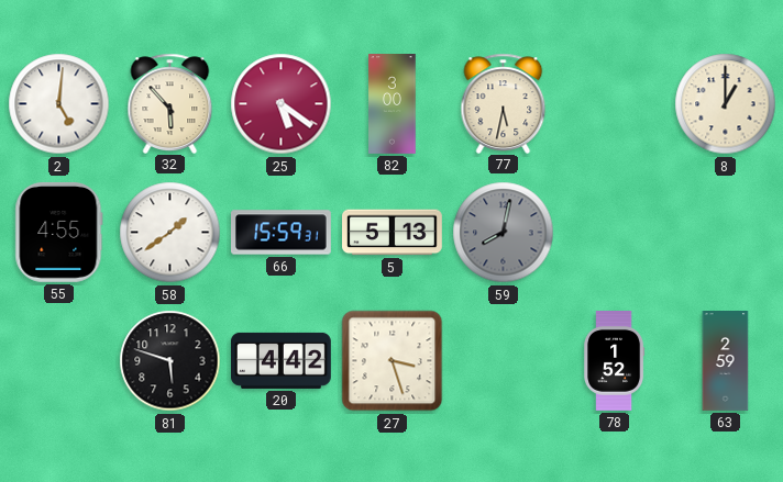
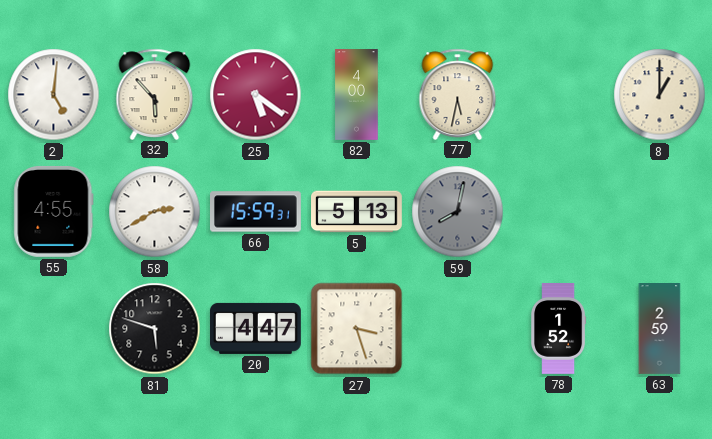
82: 3:00 -> 4:00
58: 1:39 -> 2:40
20: 4:42 -> 4:47
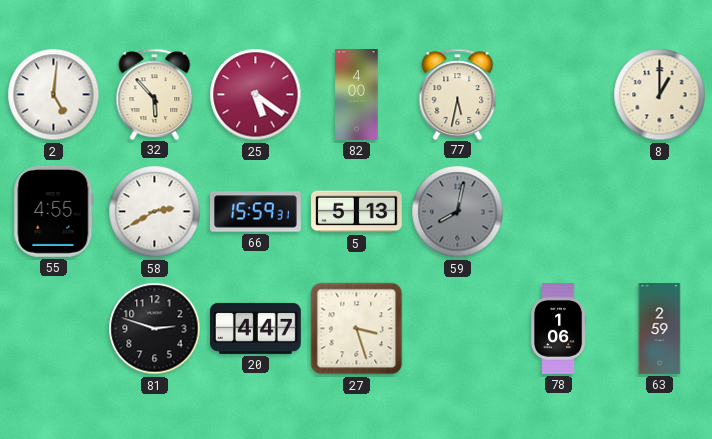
81: 5:48 -> 2:48
78: 1:52 -> 1:06
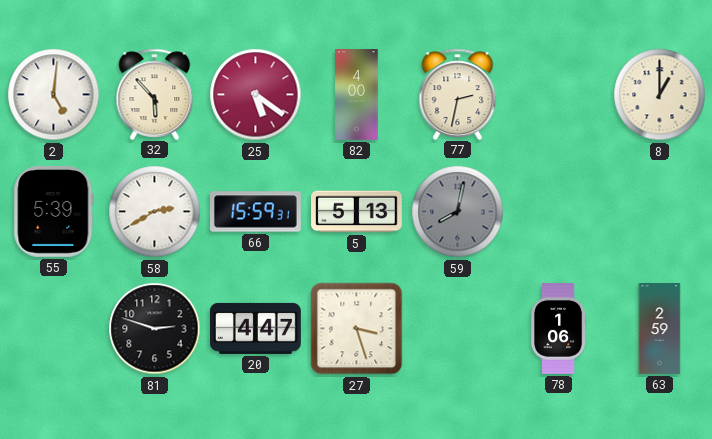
77: 5:32 -> 2:32
55: 4:55 -> 5:39
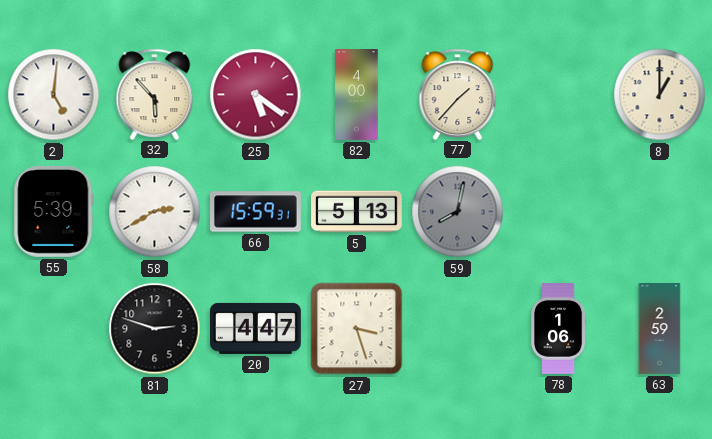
77: 2:32 -> 1:37
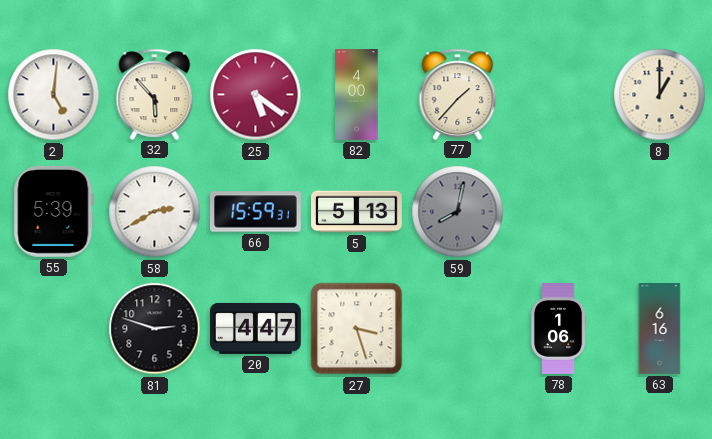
63: 2:59 -> 6:16
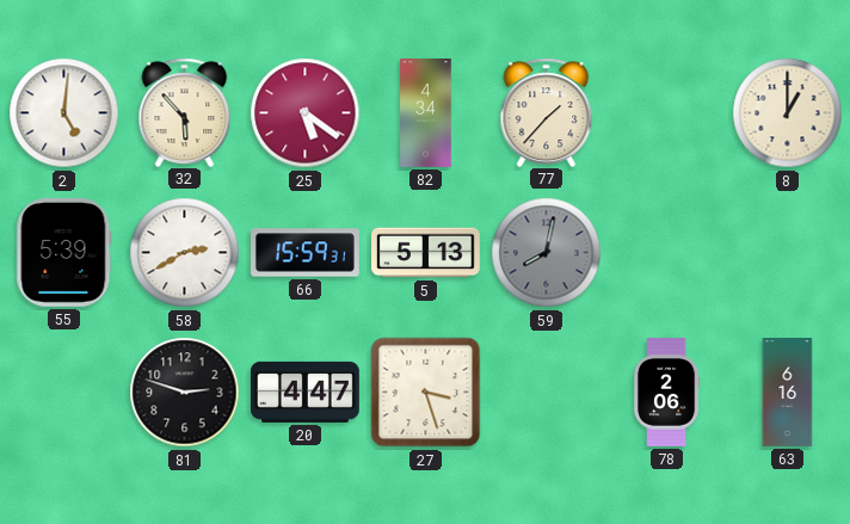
82: 4:00 -> 4:34
78: 1:06 -> 2:06
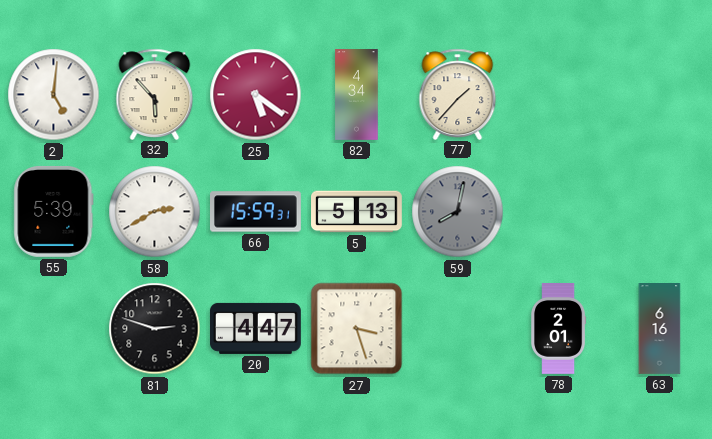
8: 1:00 -> none
78: 2:06 -> 2:01
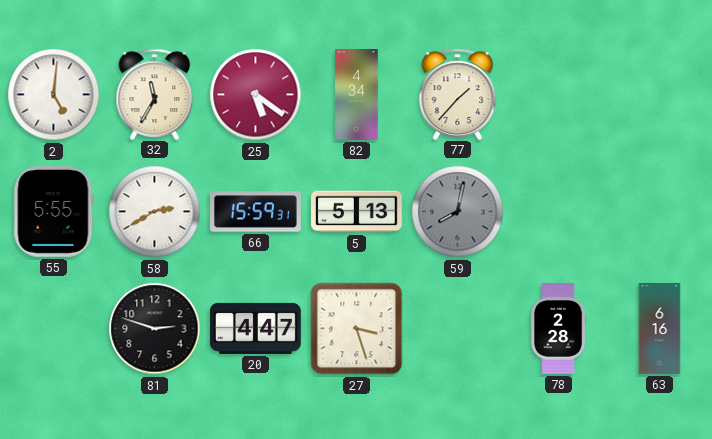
32: 5:53 -> 11:35
55: 5:39 -> 5:55
78: 2:01 -> 2:28
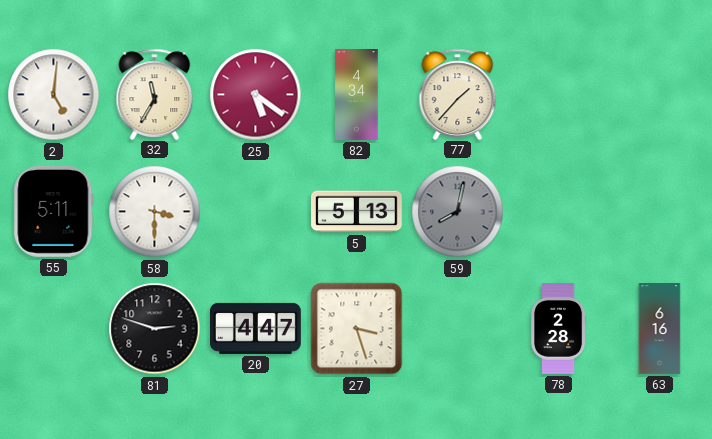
55: 5:55 -> 5:11
58: 2:40 -> 3:30
66: 15:59 -> none
